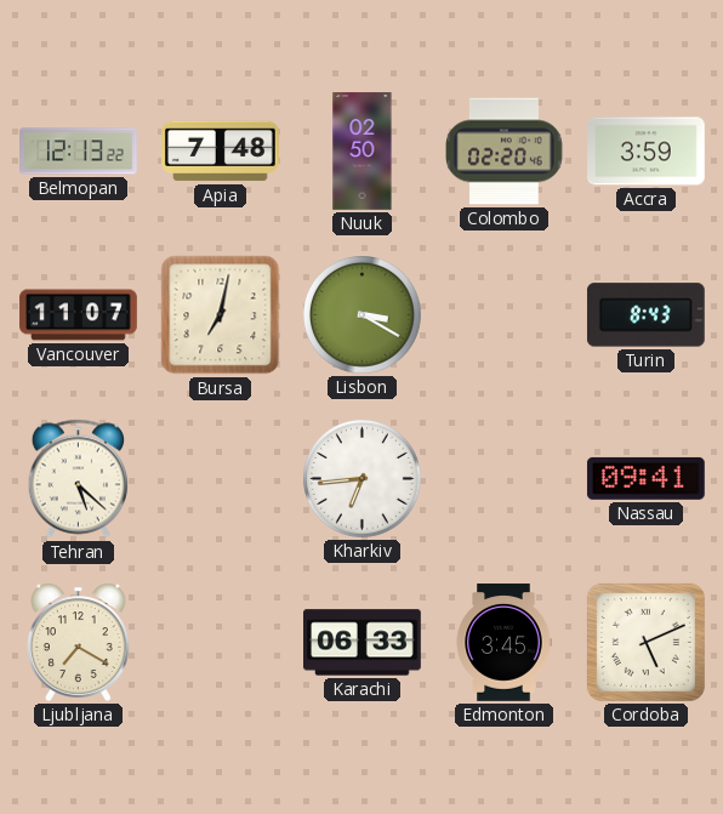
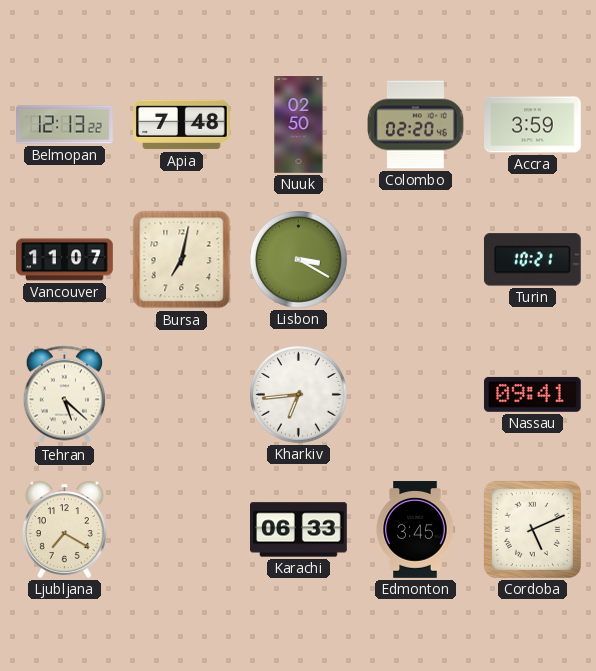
Turin: 8:43 -> 10:21
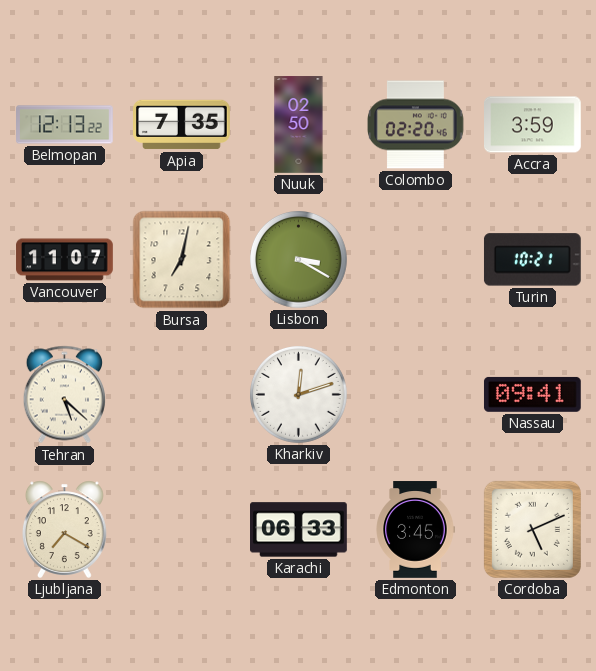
Apia: 7:48 -> 7:35
Kharkiv: 6:44 -> 12:12
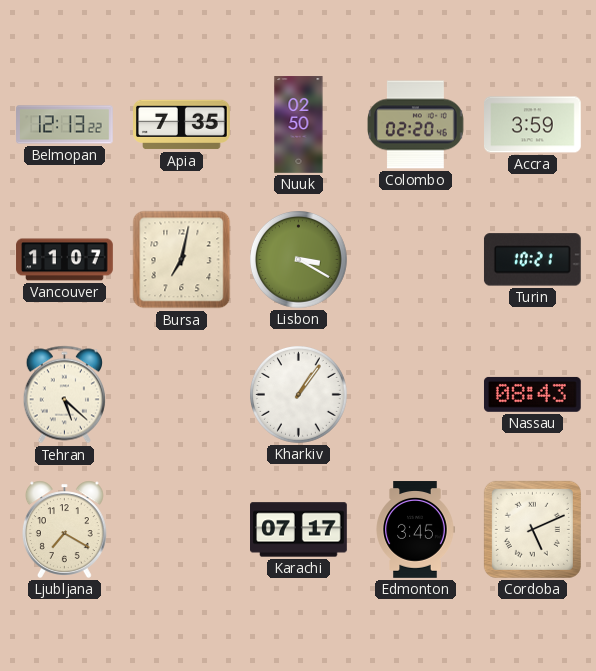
Kharkiv: 12:12 -> 1:06
Nassau: 09:41 -> 08:43
Karachi: 06:33 -> 07:17
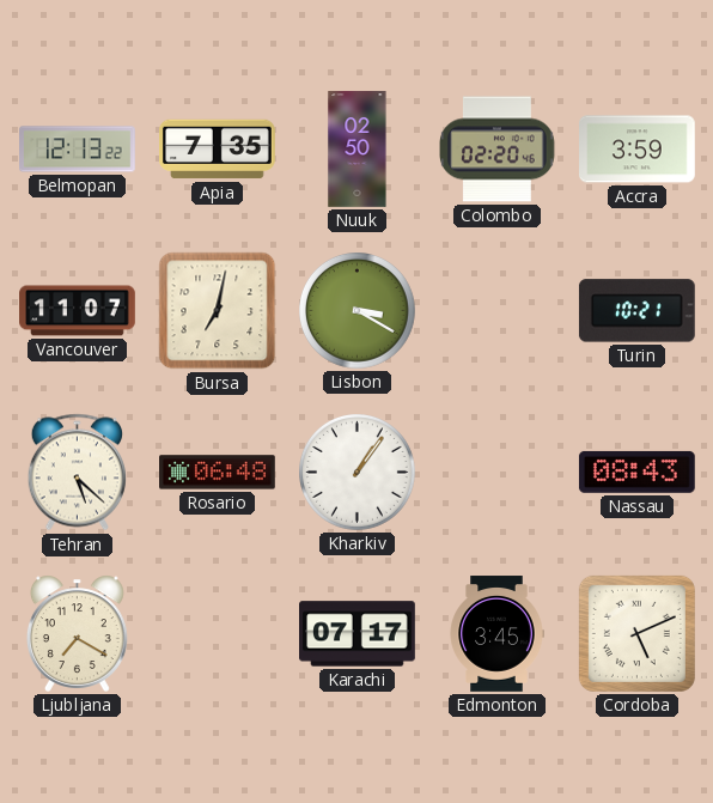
Rosario: none -> 06:48
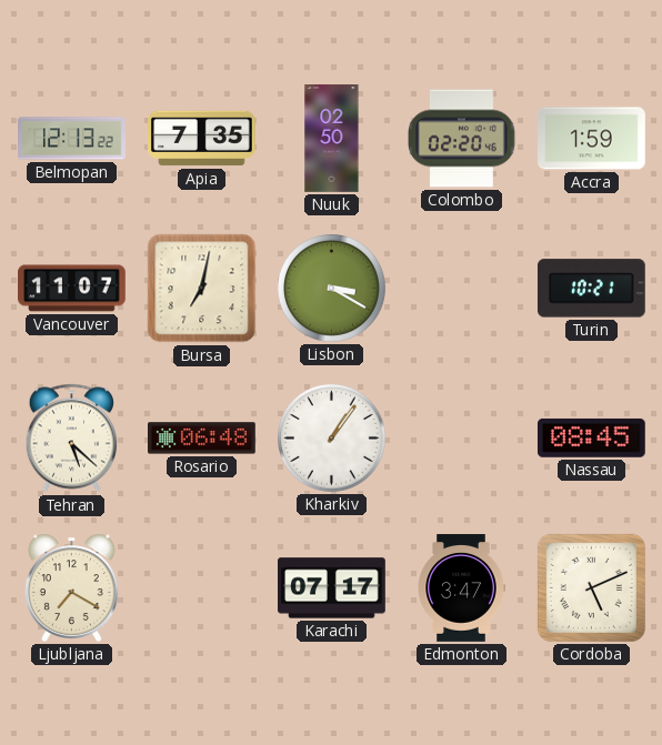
Accra: 3:59 -> 1:59
Nassau: 08:43 -> 08:45
Edmonton: 3:45 -> 3:47
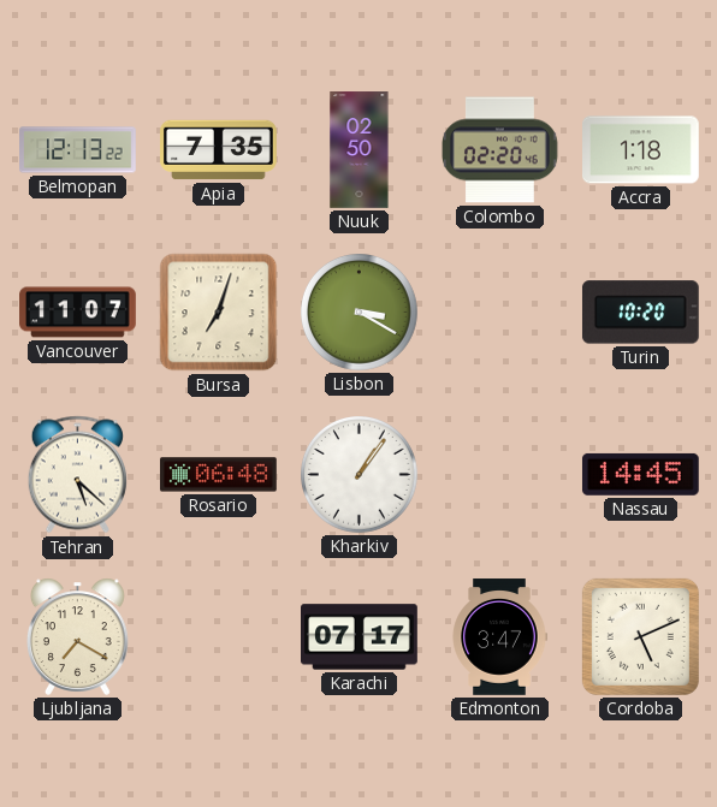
Accra: 1:59 -> 1:18
Bursa: 7:02 -> 7:03
Turin: 10:21 -> 10:20
Nassau: 08:45 -> 14:45
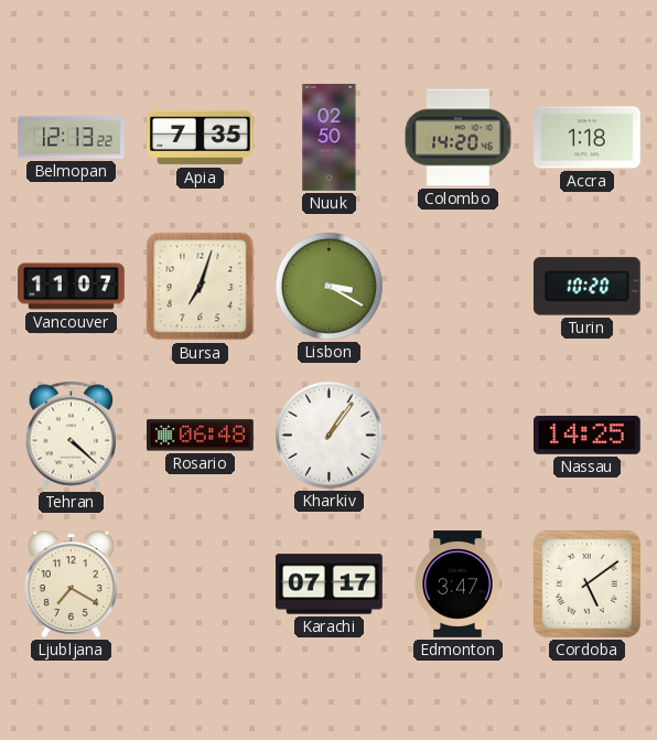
Colombo: 02:20 -> 14:20
Tehran: 5:22 -> 4:22
Nassau: 14:45 -> 14:25
Cordoba: 5:11 -> 5:09
